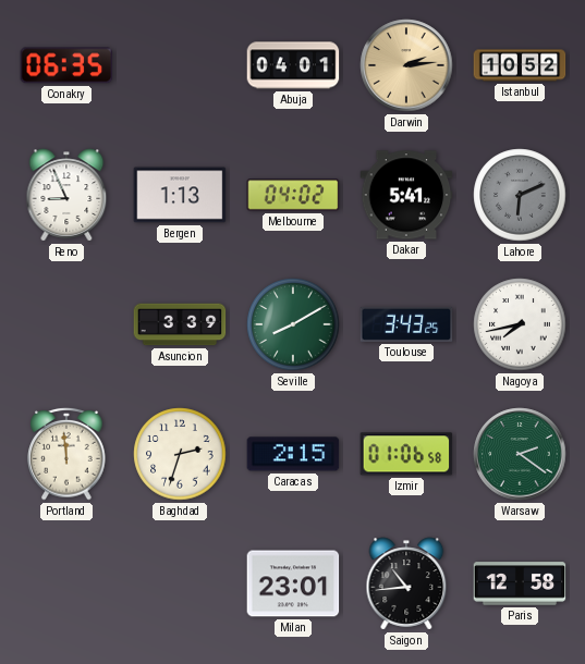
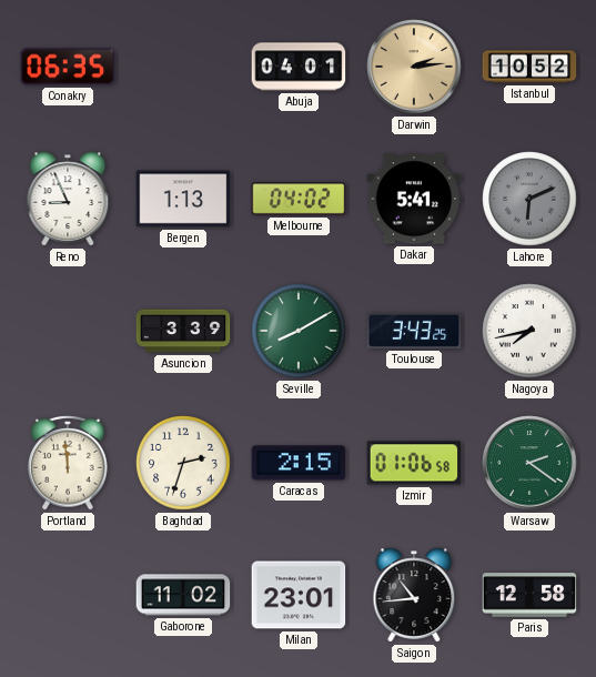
Gaborone: none -> 11:02
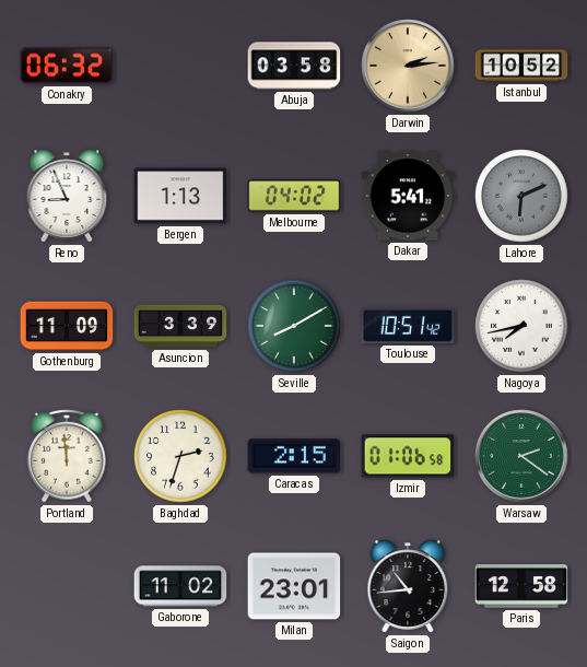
Conakry: 06:35 -> 06:32
Abuja: 04:01 -> 03:58
Gothenburg: none -> 11:09
Toulouse: 3:43 -> 10:51
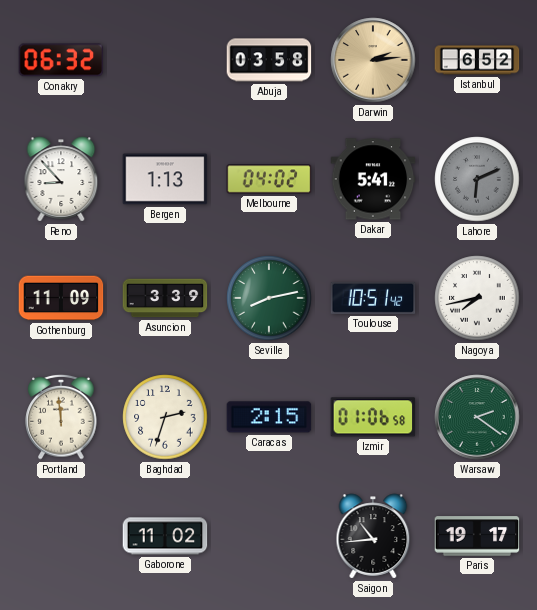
Istanbul: 10:52 -> 6:52
Reno: 8:56 -> 8:53
Seville: 8:10 -> 8:13
Milan: 23:01 -> none
Paris: 12:58 -> 19:17
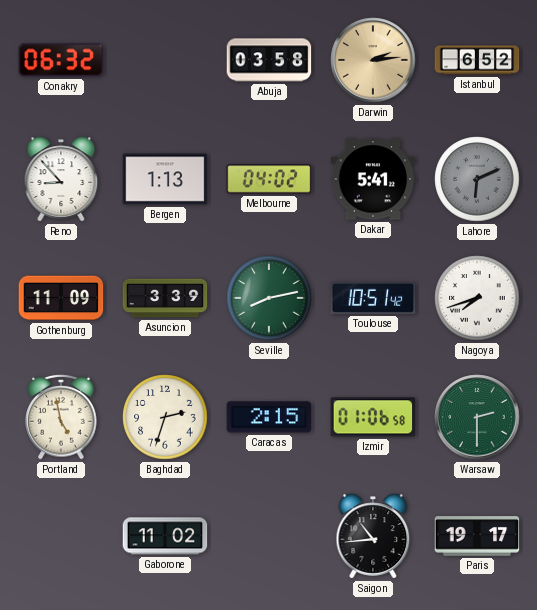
Nagoya: 7:43 -> 7:42
Portland: 11:59 -> 4:58
Warsaw: 2:21 -> 2:30
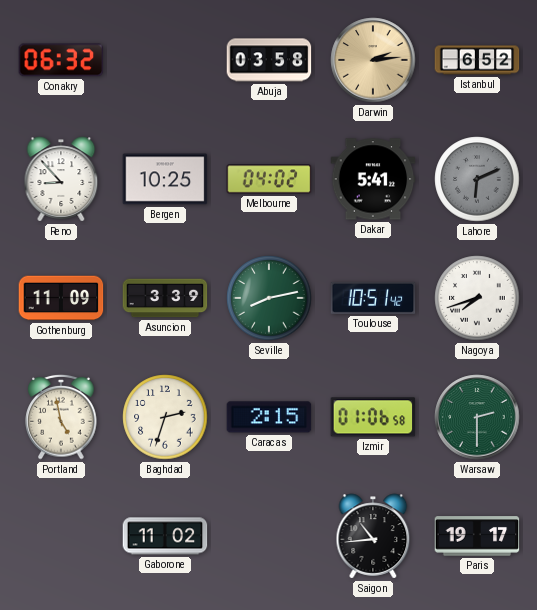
Bergen: 1:13 -> 10:25
